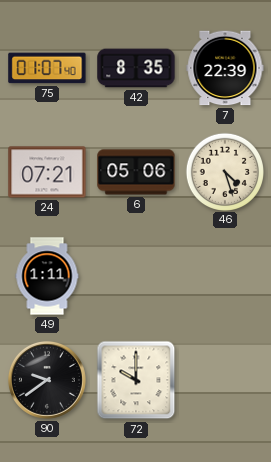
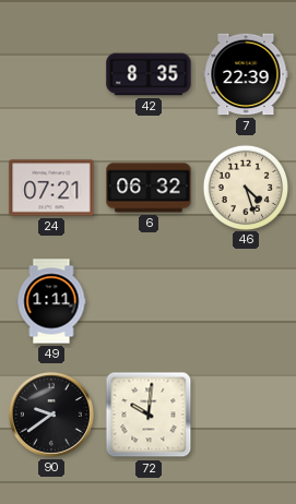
75: 01:07 -> none
6: 05:06 -> 06:32
72: 10:00 -> 10:01
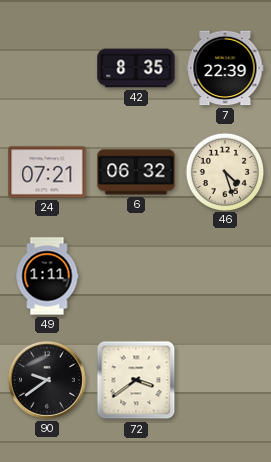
72: 10:01 -> 3:39
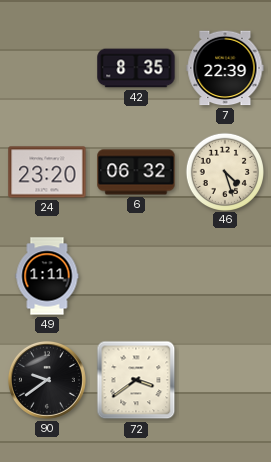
24: 07:21 -> 23:20
